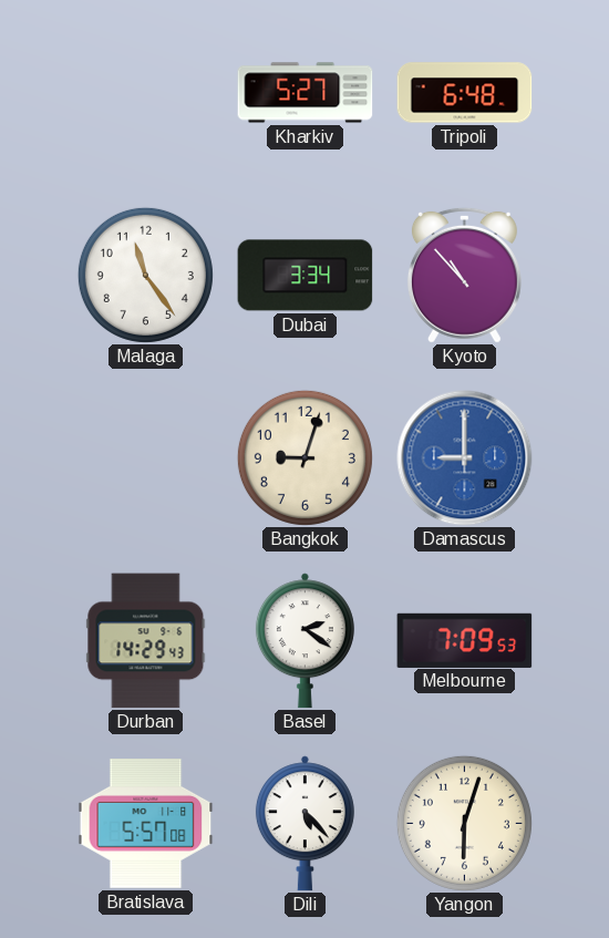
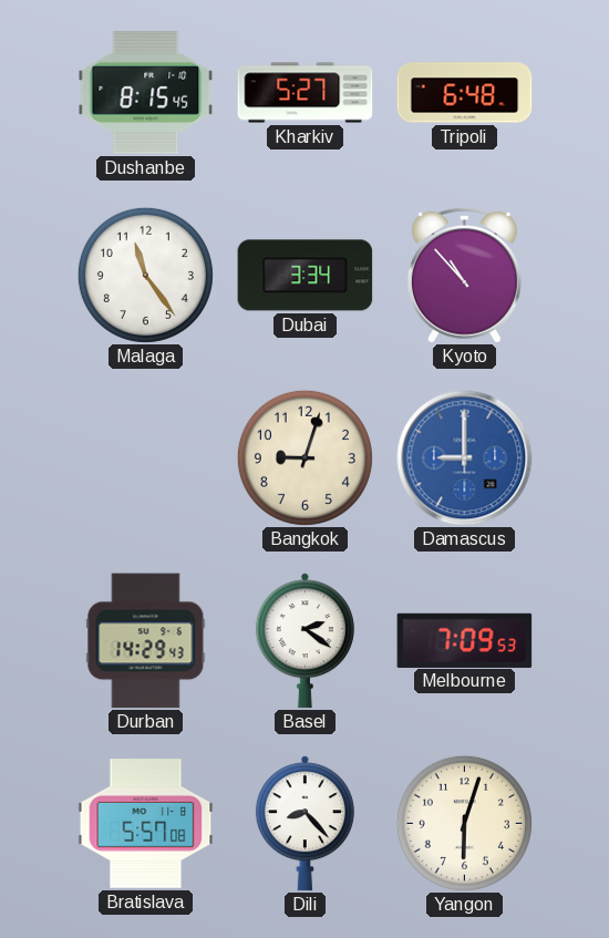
Dushanbe: none -> 8:15
Dili: 5:23 -> 8:23
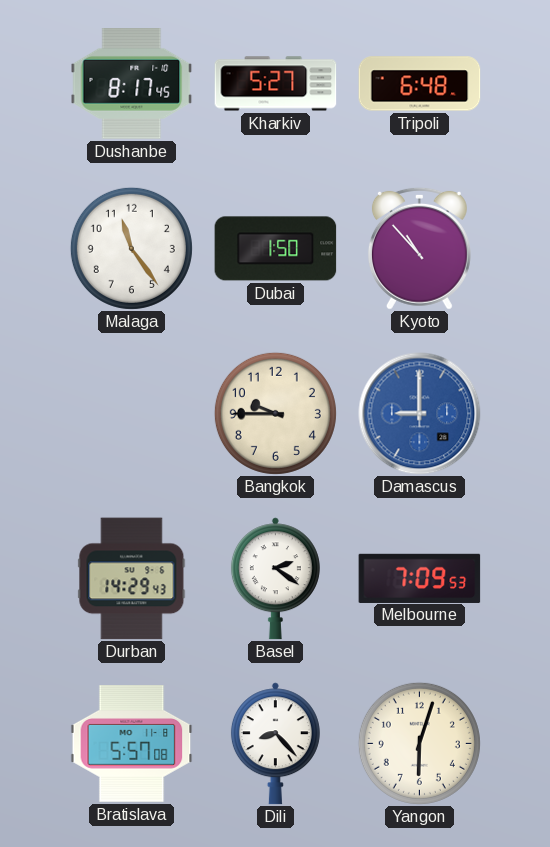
Dushanbe: 8:15 -> 8:17
Dubai: 3:34 -> 1:50
Bangkok: 9:03 -> 9:45
